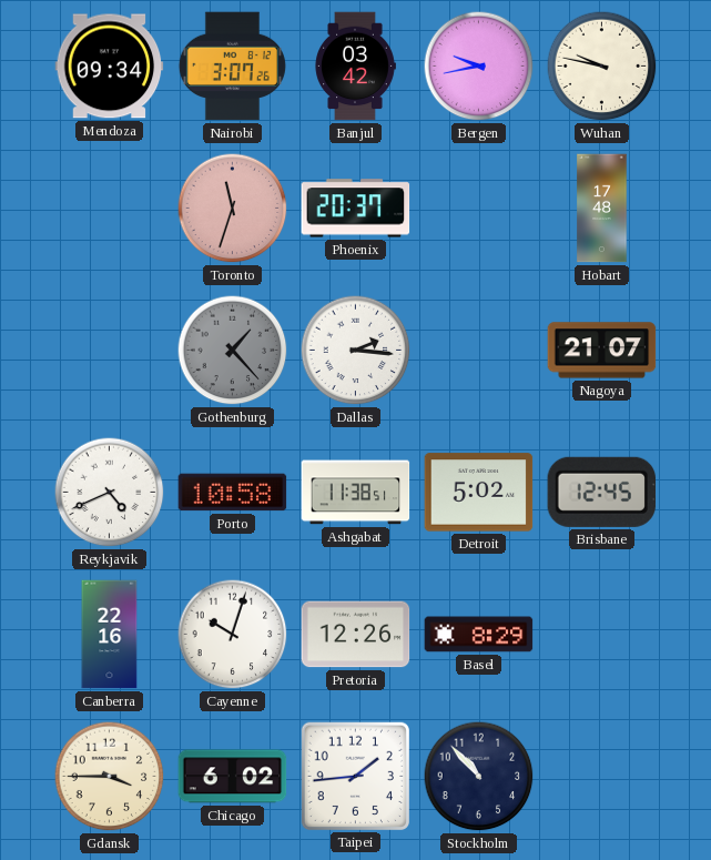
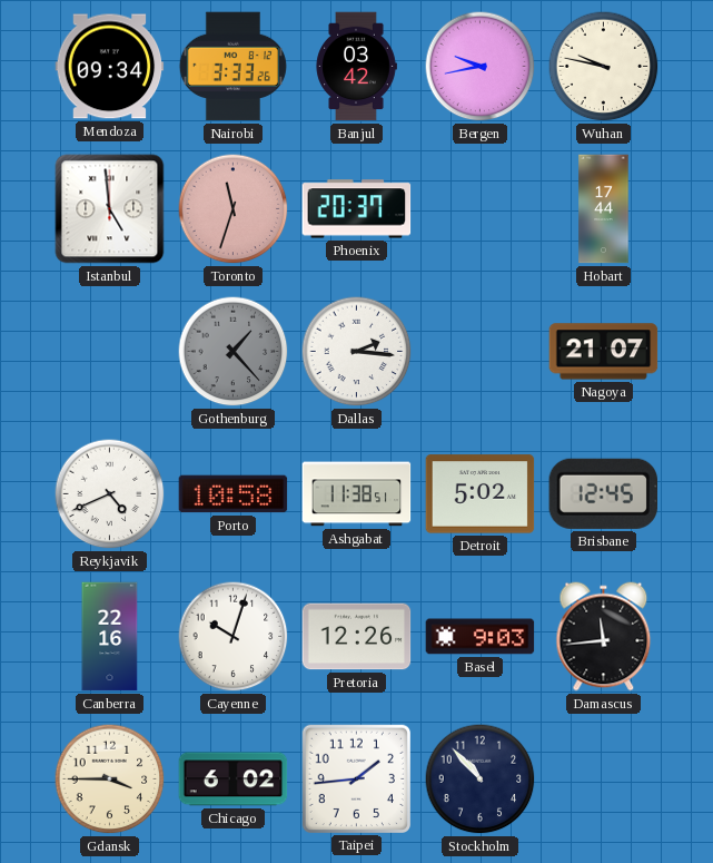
Nairobi: 3:07 -> 3:33
Istanbul: none -> 4:59
Hobart: 17:48 -> 17:44
Basel: 8:29 -> 9:03
Damascus: none -> 11:44
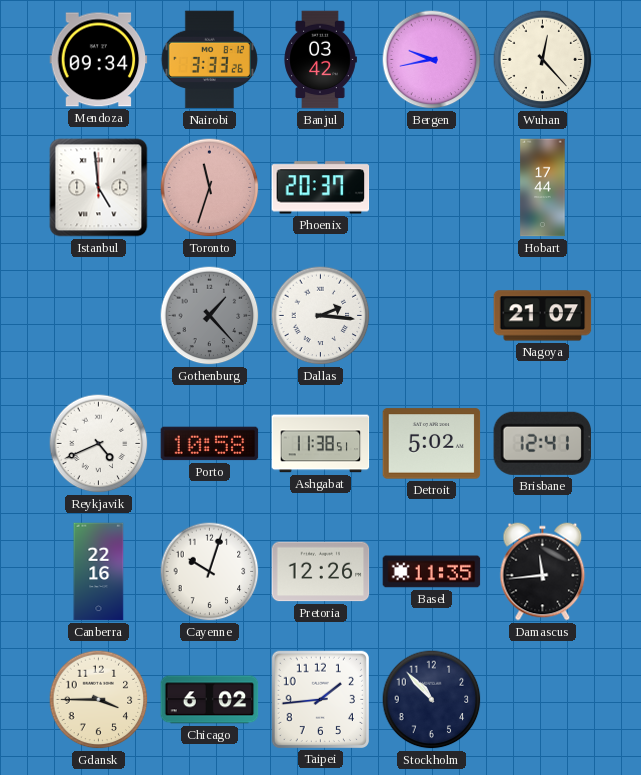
Wuhan: 9:47 -> 12:23
Brisbane: 12:45 -> 12:41
Basel: 9:03 -> 11:35
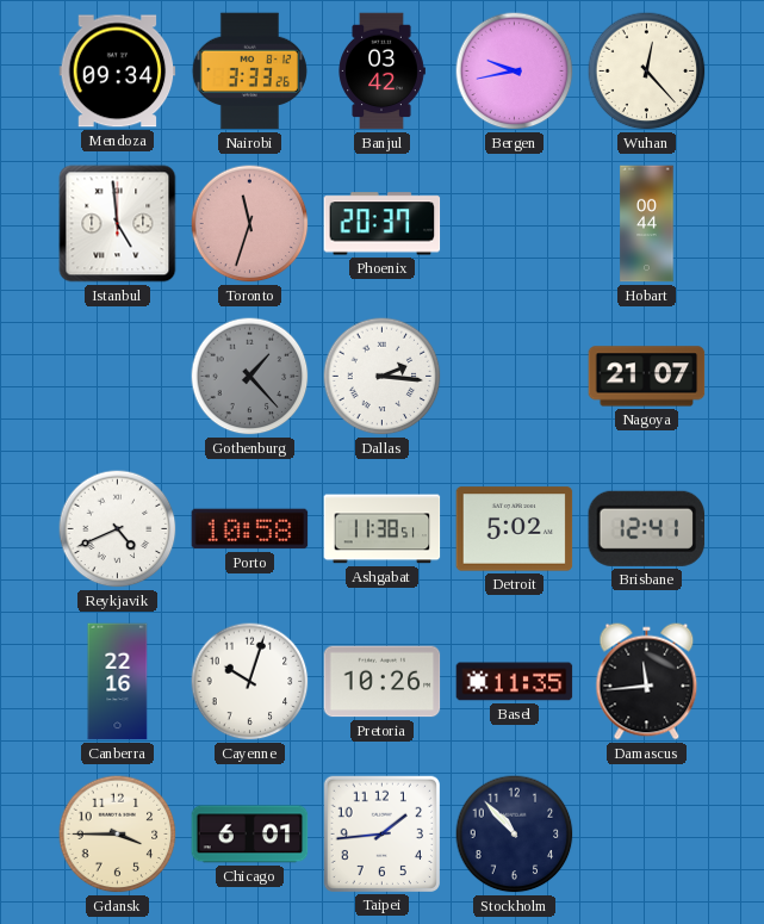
Hobart: 17:44 -> 00:44
Pretoria: 12:26 -> 10:26
Chicago: 6:02 -> 6:01
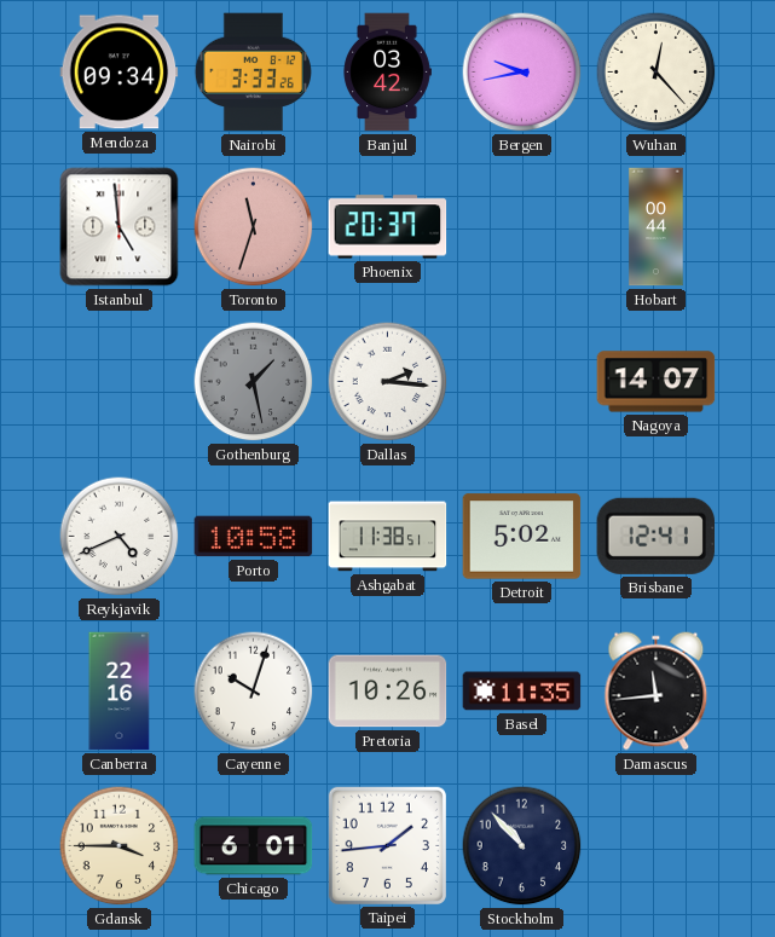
Gothenburg: 1:23 -> 1:28
Nagoya: 21:07 -> 14:07
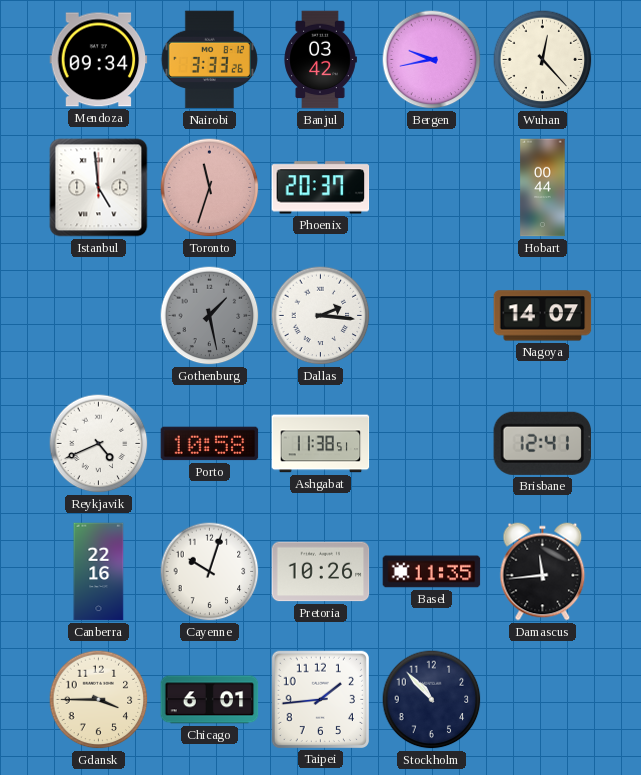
Detroit: 5:02 -> none
